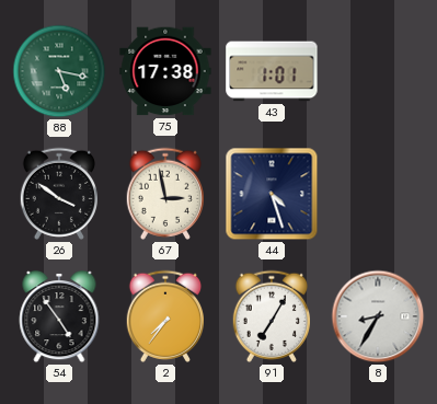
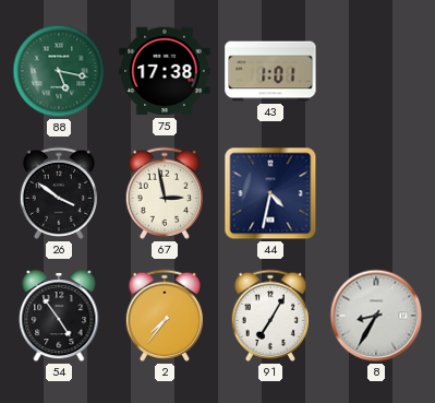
44: 4:27 -> 4:32
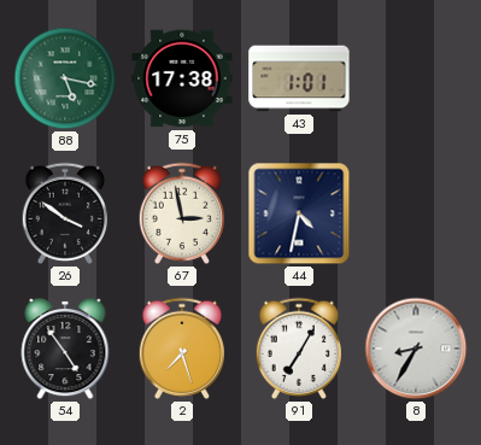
2: 7:36 -> 7:27
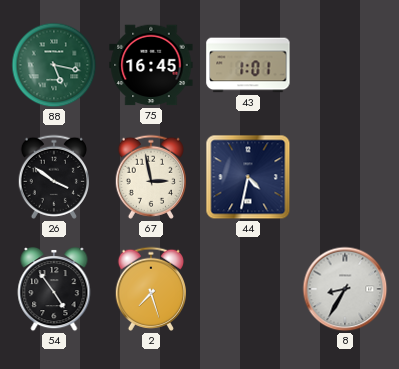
75: 17:38 -> 16:45
91: 7:05 -> none
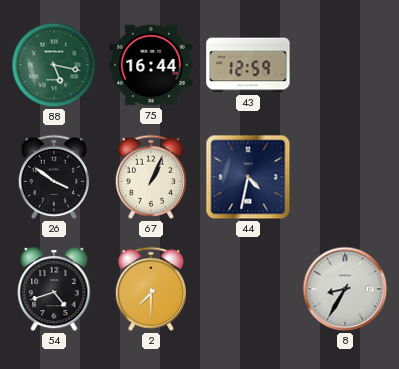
75: 16:45 -> 16:44
43: 1:01 -> 12:59
67: 2:58 -> 1:04
54: 4:54 -> 4:42
2: 7:27 -> 7:30
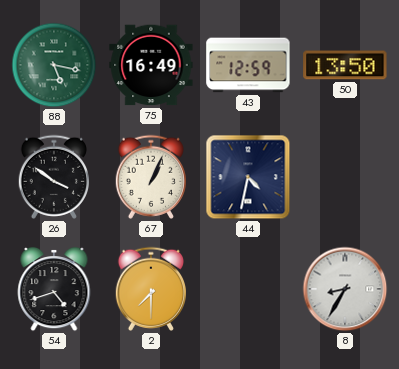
75: 16:44 -> 16:49
50: none -> 13:50
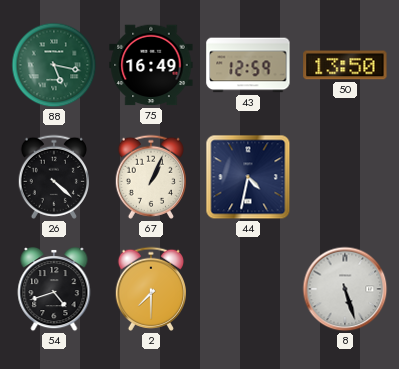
26: 3:51 -> 4:22
8: 8:35 -> 5:27
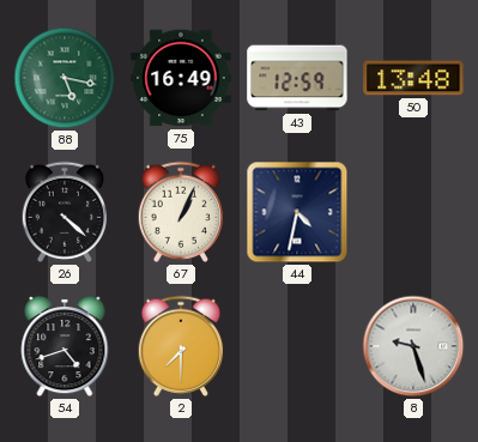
50: 13:50 -> 13:48
8: 5:27 -> 9:27
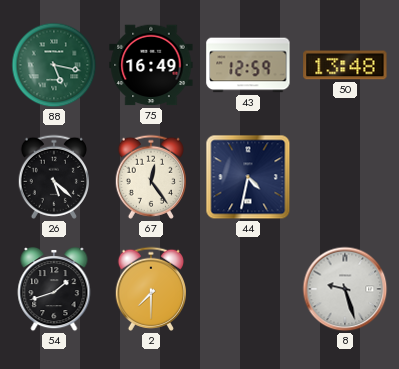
26: 4:22 -> 5:22
67: 1:04 -> 12:24
54: 4:42 -> 1:42
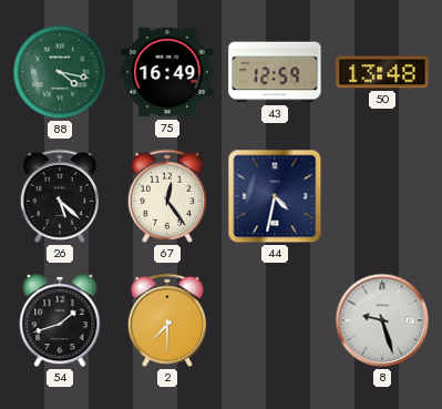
88: 5:17 -> 4:17
